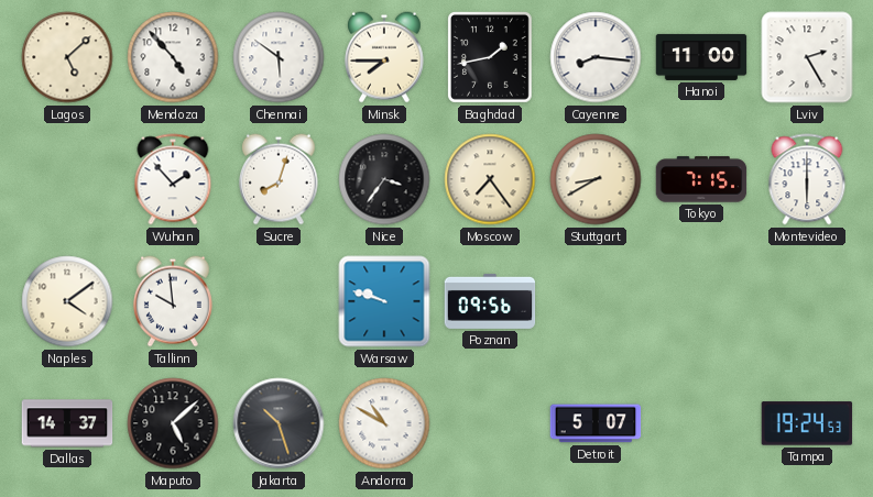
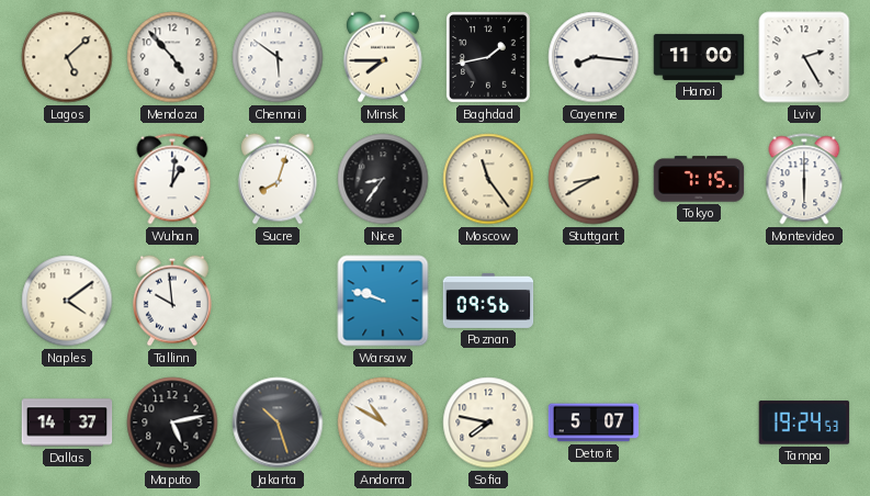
Wuhan: 1:53 -> 1:01
Nice: 3:36 -> 8:36
Moscow: 7:24 -> 11:24
Maputo: 5:08 -> 5:13
Sofia: none -> 7:47
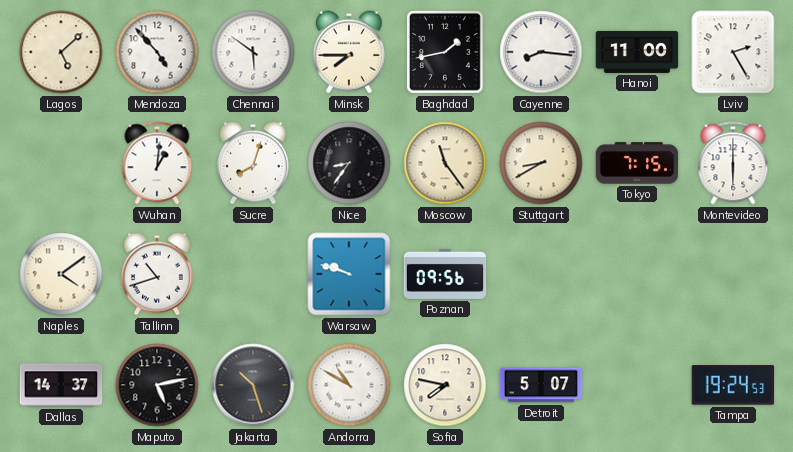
Tallinn: 9:59 -> 10:42
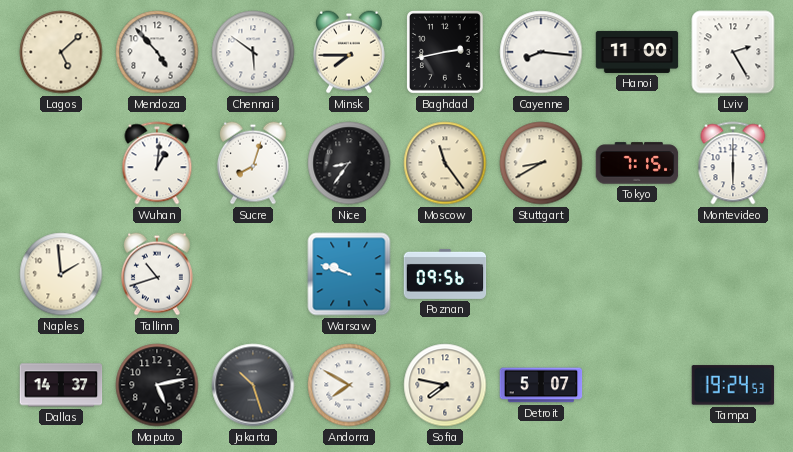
Baghdad: 1:43 -> 2:43
Naples: 4:09 -> 1:59
Andorra: 10:50 -> 7:50
